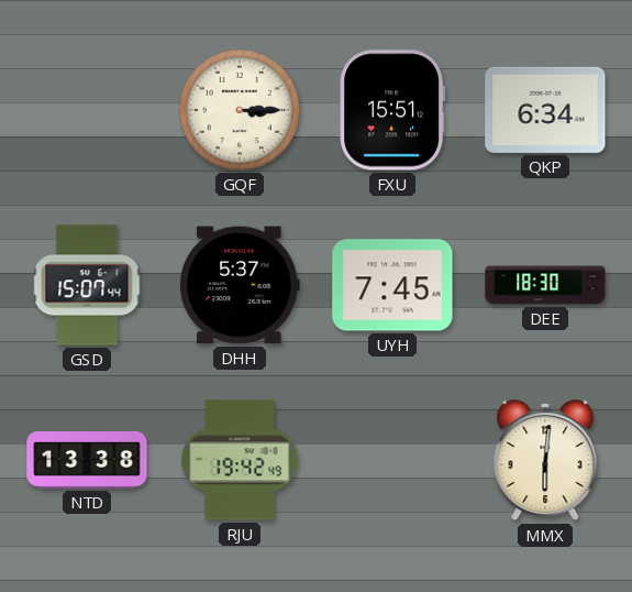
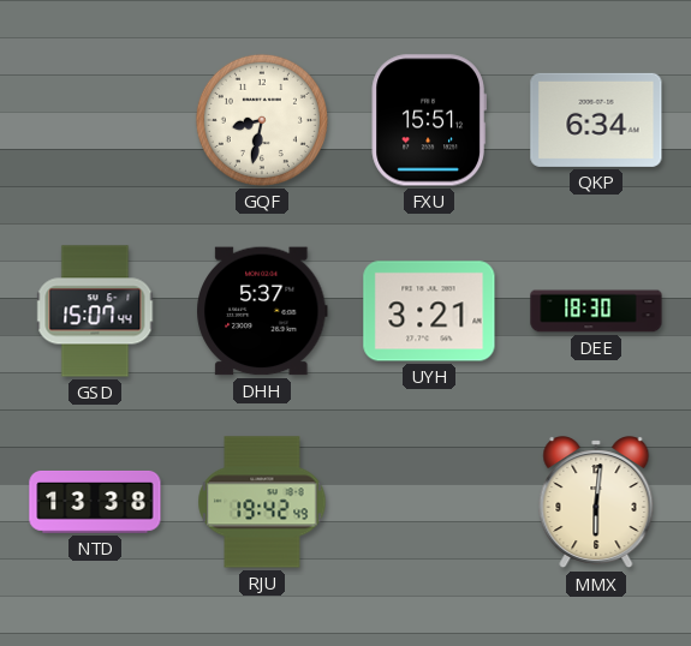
GQF: 3:15 -> 8:32
UYH: 7:45 -> 3:21
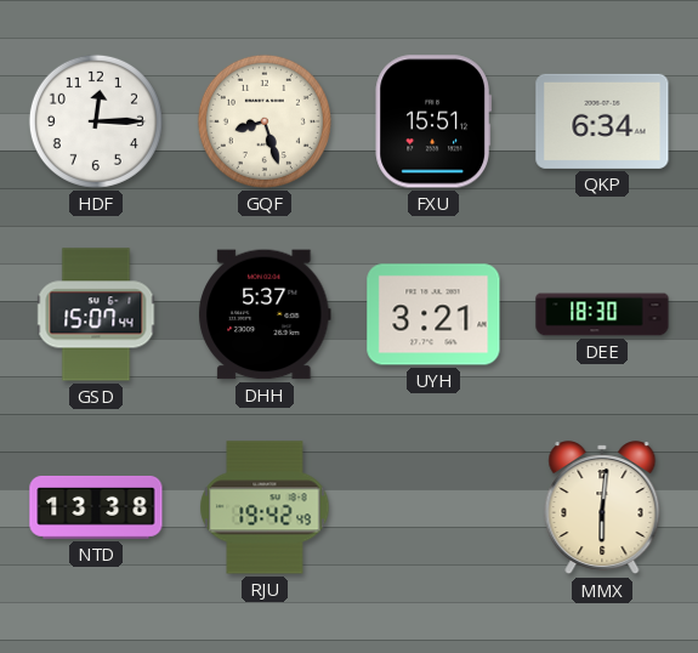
HDF: none -> 12:15
GQF: 8:32 -> 8:27
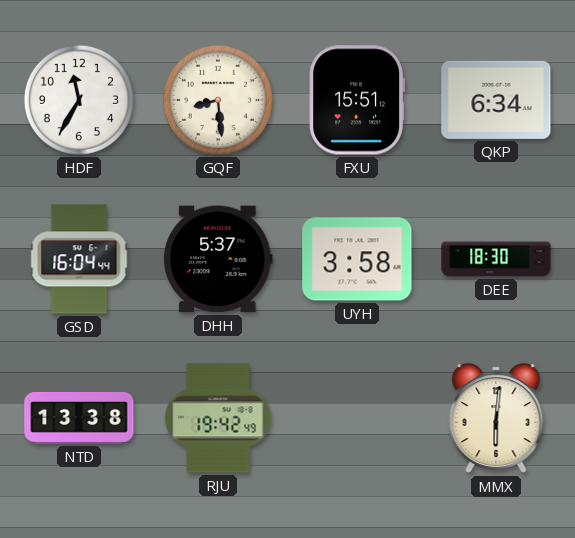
HDF: 12:15 -> 11:35
GQF: 8:27 -> 8:29
GSD: 15:07 -> 16:04
UYH: 3:21 -> 3:58
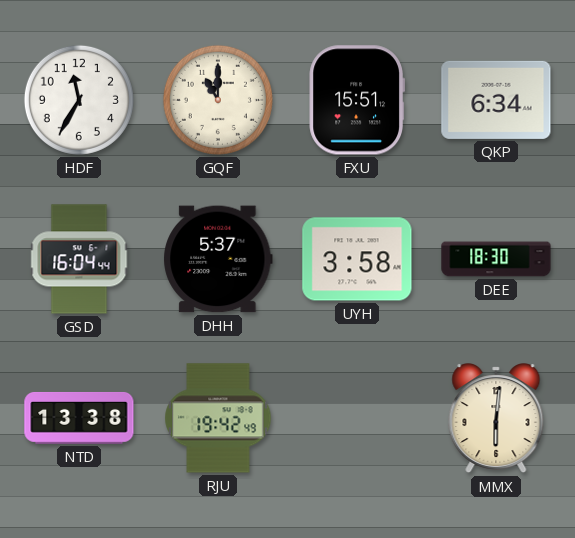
GQF: 8:29 -> 11:00
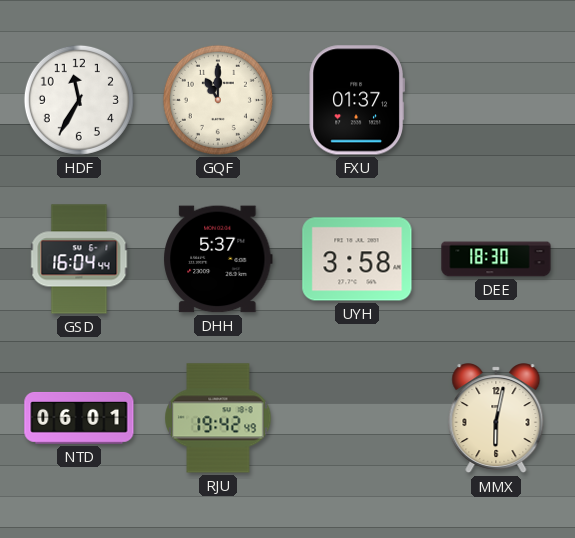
FXU: 15:51 -> 01:37
QKP: 6:34 -> none
NTD: 13:38 -> 06:01
MMX: 6:01 -> 6:02
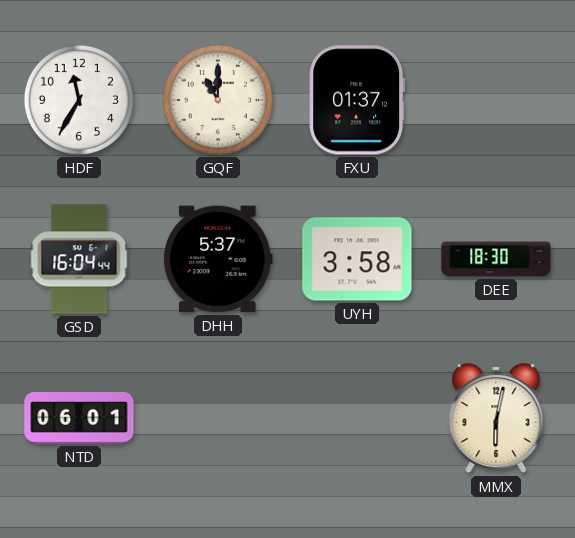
RJU: 19:42 -> none
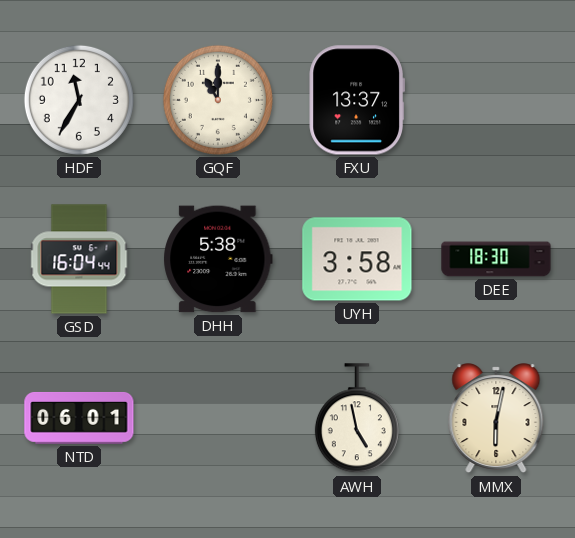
FXU: 01:37 -> 13:37
DHH: 5:37 -> 5:38
AWH: none -> 4:58
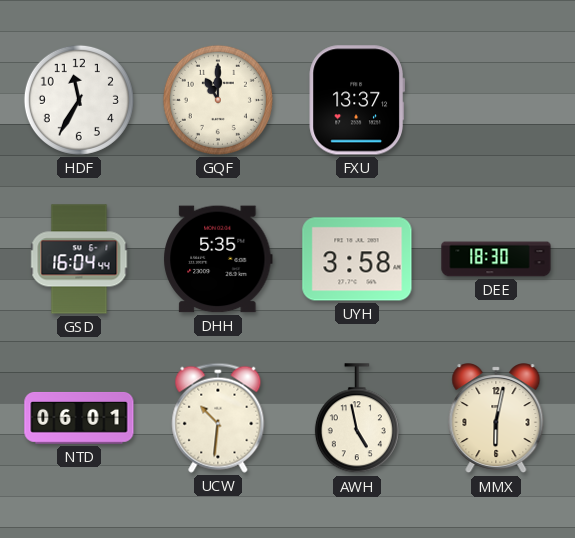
DHH: 5:38 -> 5:35
UCW: none -> 10:31
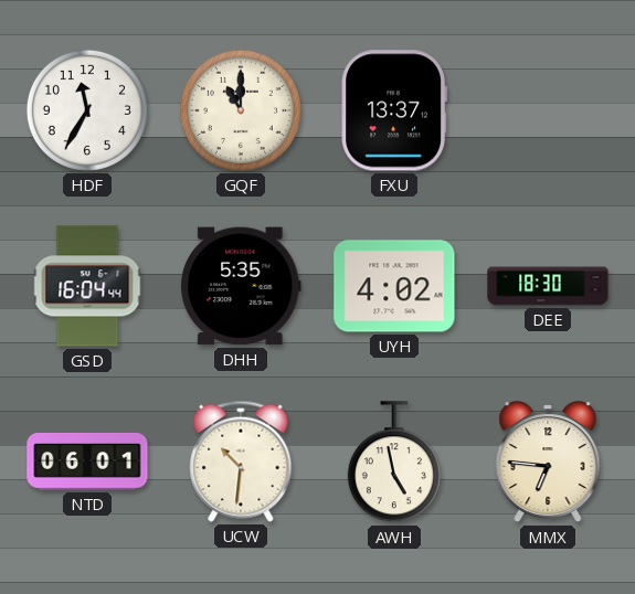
UYH: 3:58 -> 4:02
MMX: 6:02 -> 6:46
